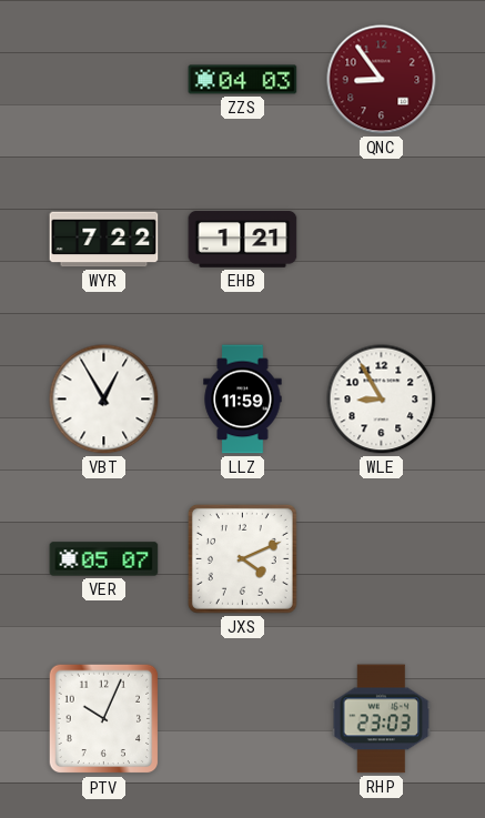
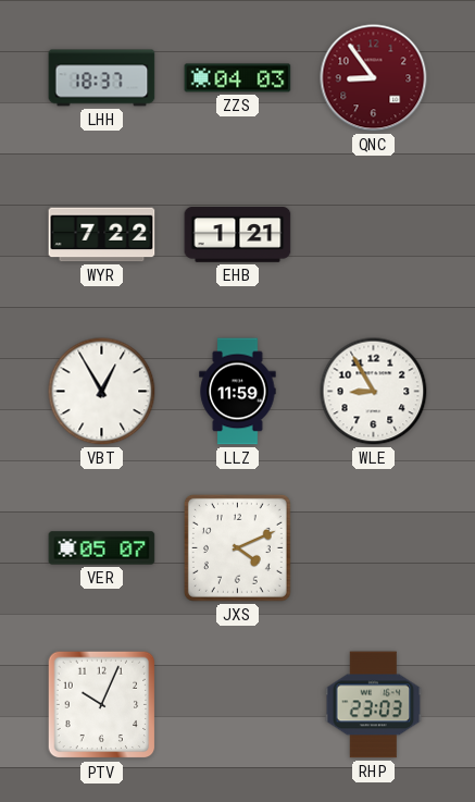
LHH: none -> 18:37
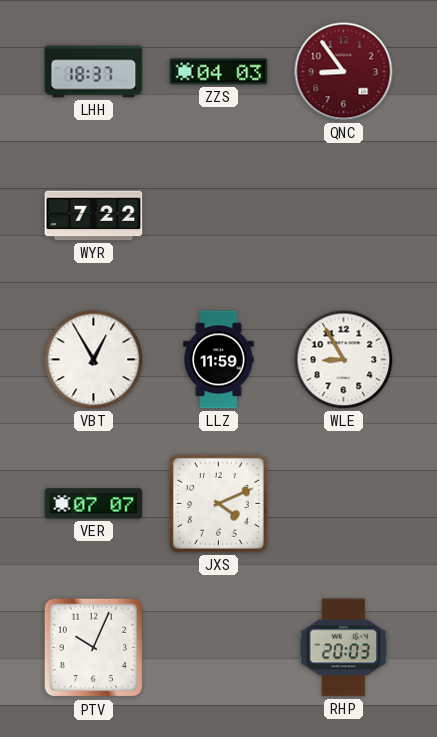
EHB: 1:21 -> none
VER: 05:07 -> 07:07
RHP: 23:03 -> 20:03
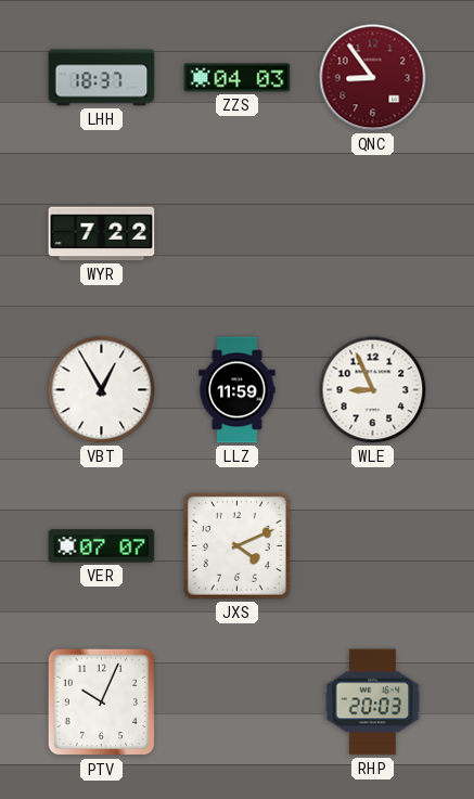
WLE: 8:55 -> 8:56
